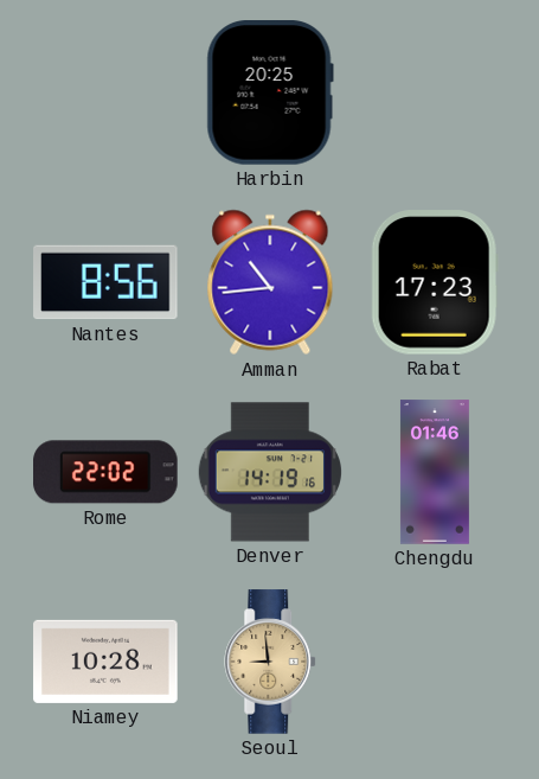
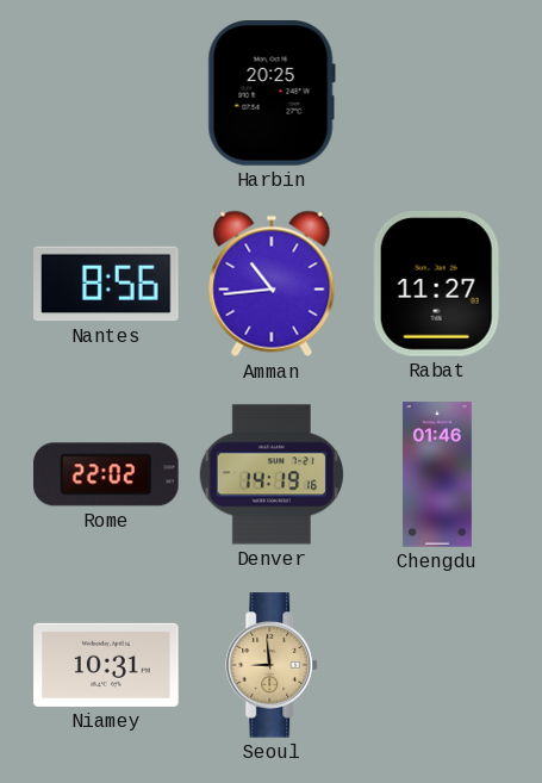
Rabat: 17:23 -> 11:27
Niamey: 10:28 -> 10:31
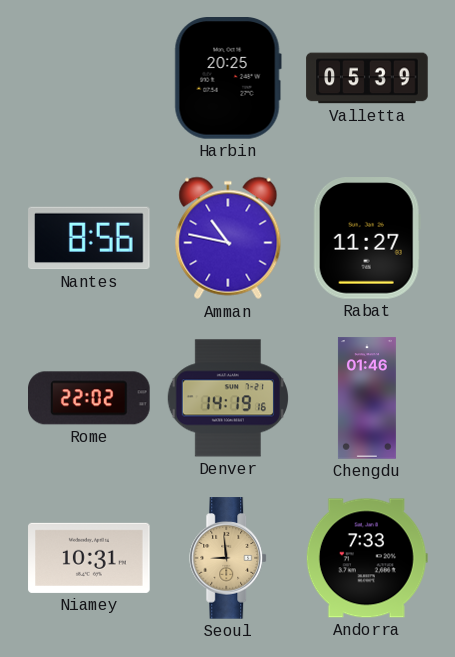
Valletta: none -> 05:39
Amman: 10:44 -> 10:47
Andorra: none -> 7:33
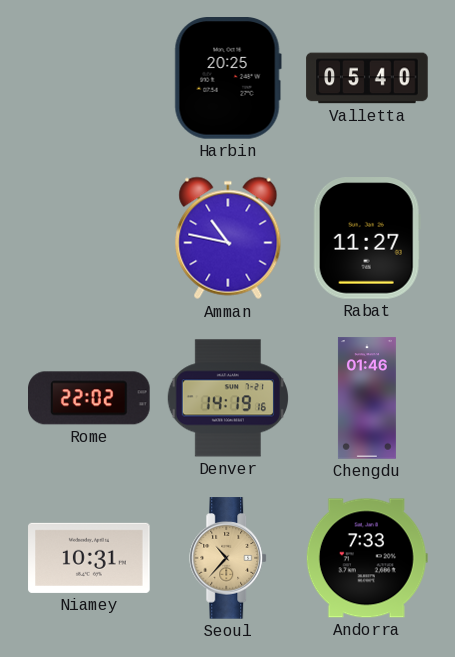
Valletta: 05:39 -> 05:40
Nantes: 8:56 -> none
Seoul: 8:59 -> 10:37
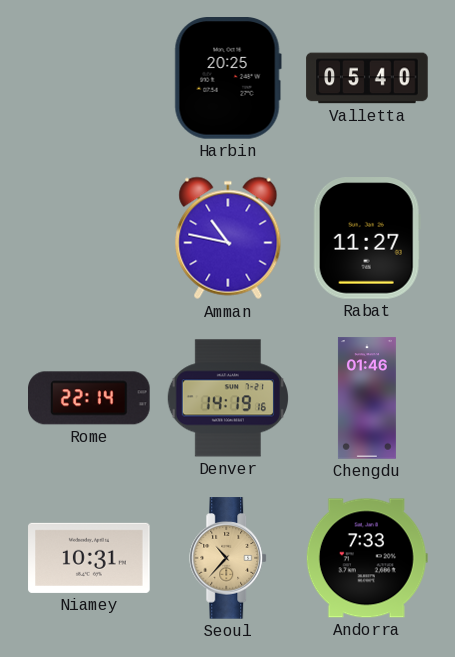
Rome: 22:02 -> 22:14
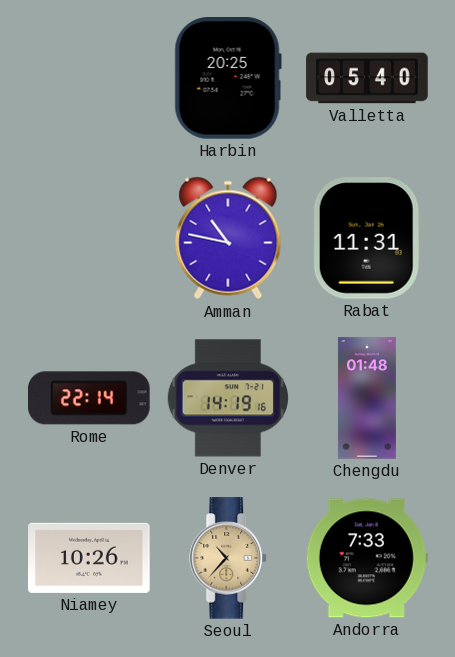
Rabat: 11:27 -> 11:31
Chengdu: 01:46 -> 01:48
Niamey: 10:31 -> 10:26
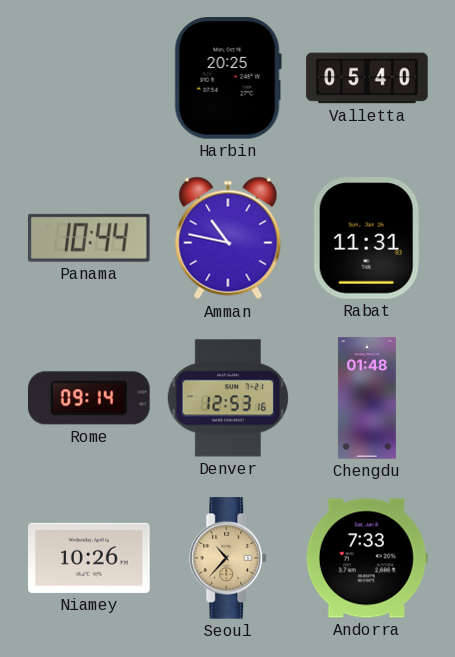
Panama: none -> 10:44
Rome: 22:14 -> 09:14
Denver: 14:19 -> 12:53
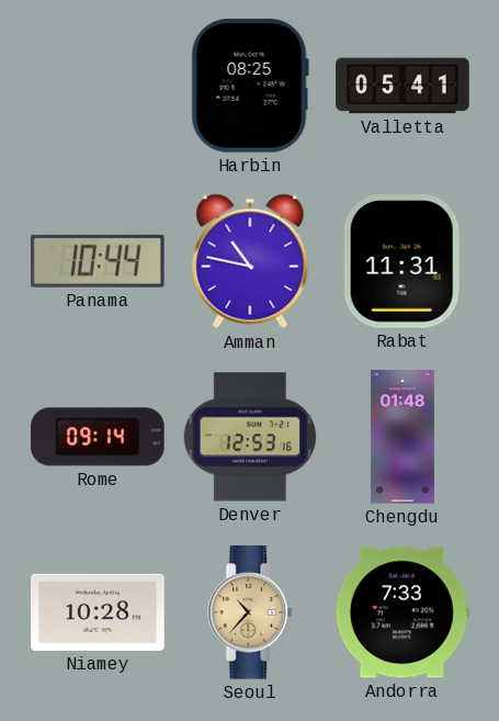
Harbin: 20:25 -> 08:25
Valletta: 05:40 -> 05:41
Niamey: 10:26 -> 10:28
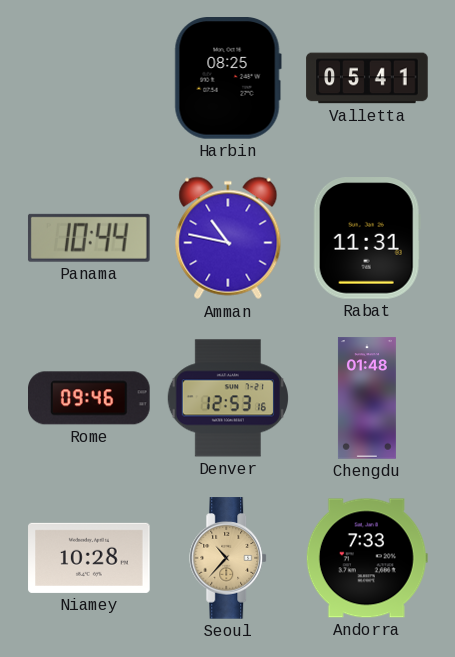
Rome: 09:14 -> 09:46
